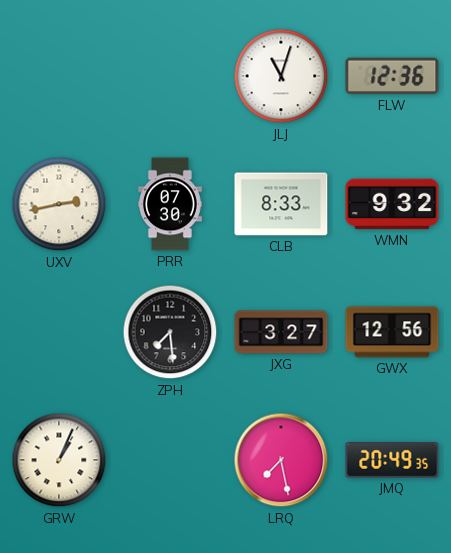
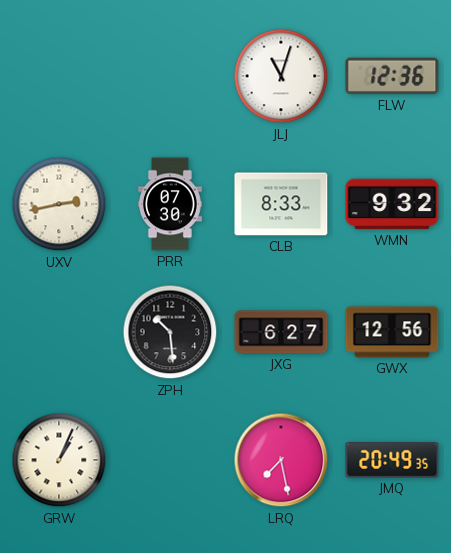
ZPH: 7:29 -> 10:29
JXG: 3:27 -> 6:27
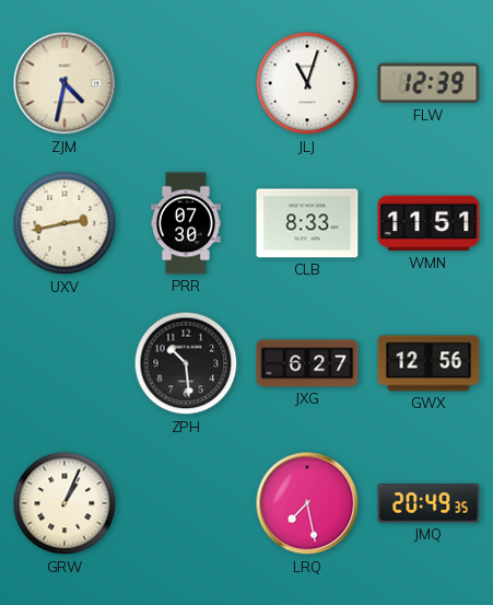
ZJM: none -> 4:32
FLW: 12:36 -> 12:39
WMN: 9:32 -> 11:51
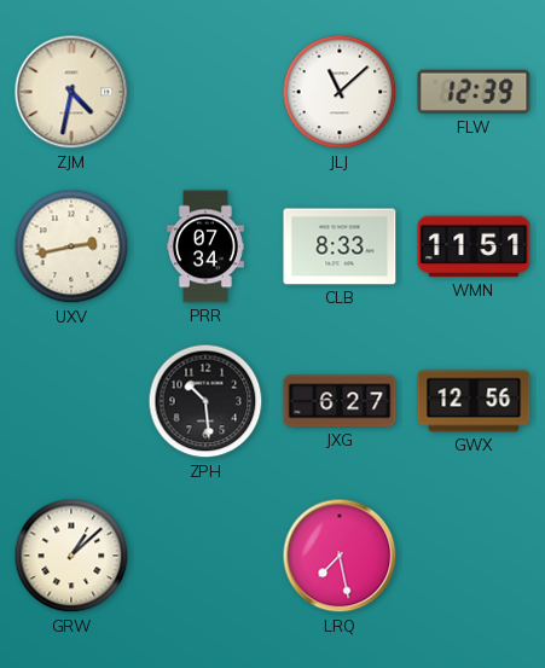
JLJ: 11:03 -> 11:08
PRR: 07:30 -> 07:34
GRW: 1:04 -> 1:08
JMQ: 20:49 -> none
